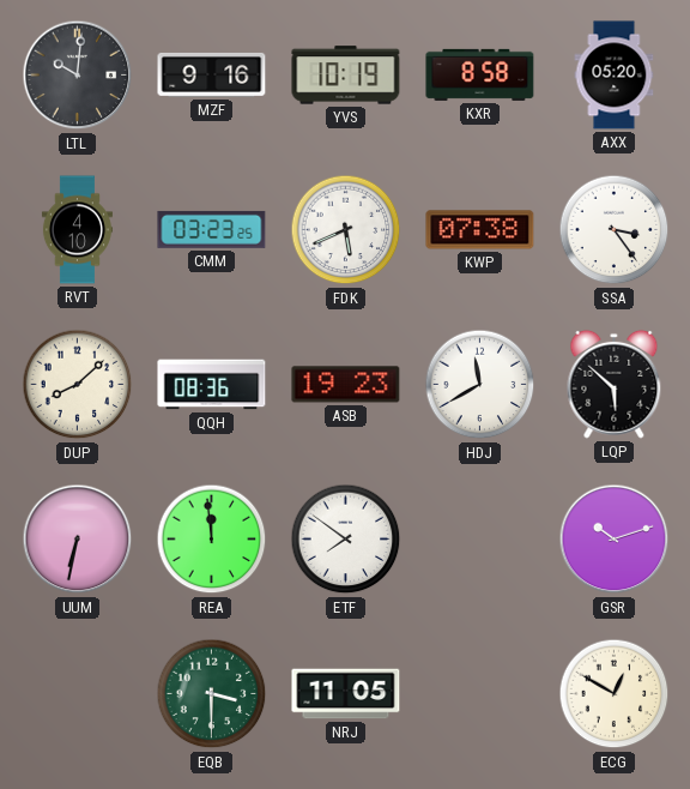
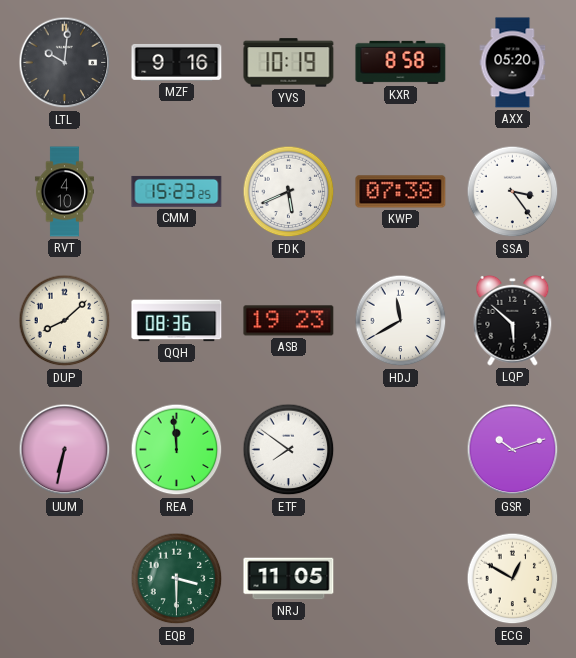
CMM: 03:23 -> 15:23
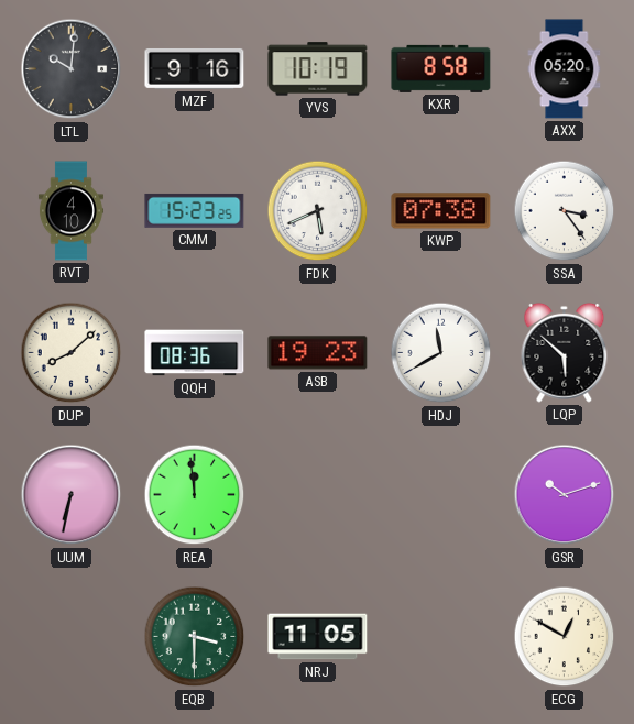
ETF: 7:51 -> none
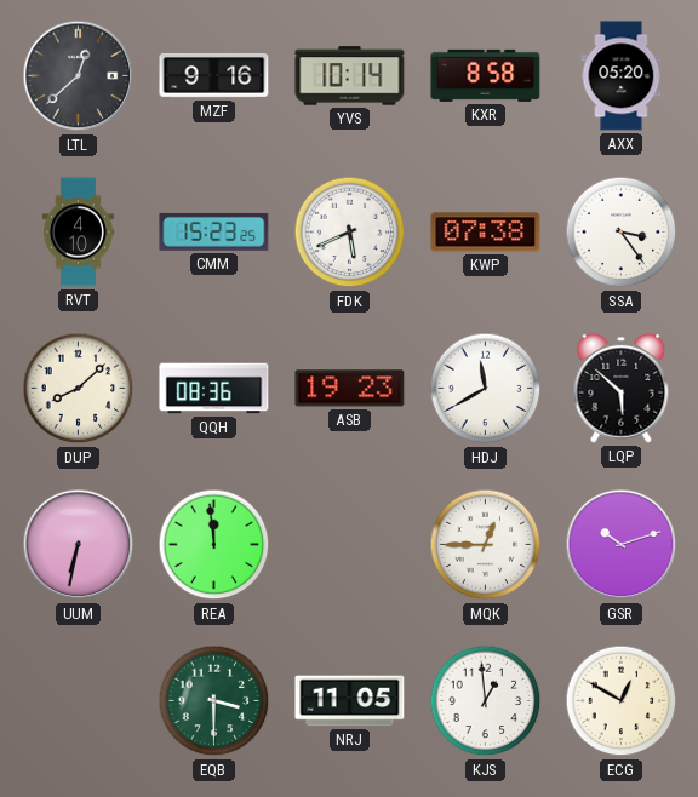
LTL: 10:01 -> 12:38
YVS: 10:19 -> 10:14
MQK: none -> 12:45
KJS: none -> 12:59
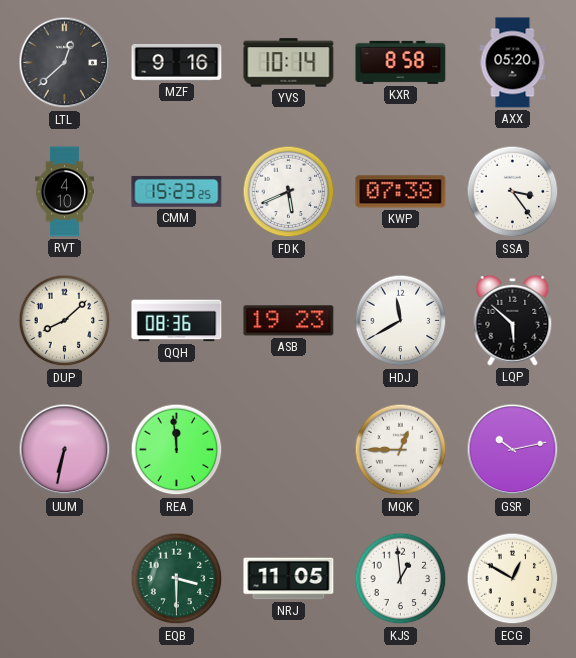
GSR: 10:12 -> 10:13
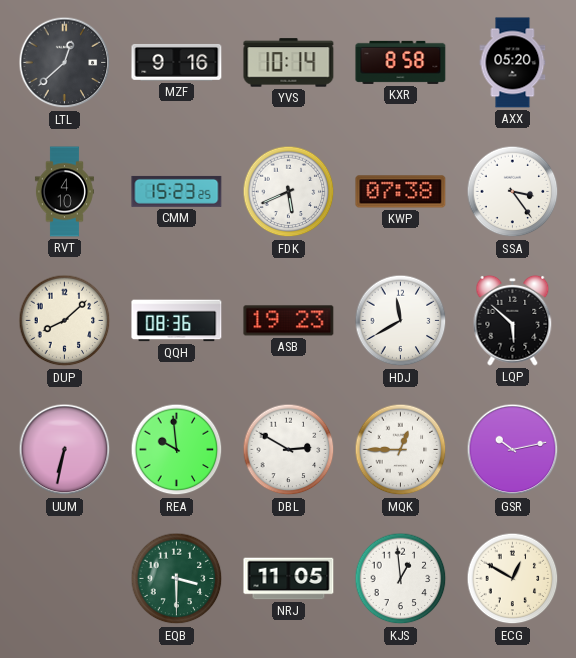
REA: 11:59 -> 9:59
DBL: none -> 2:50
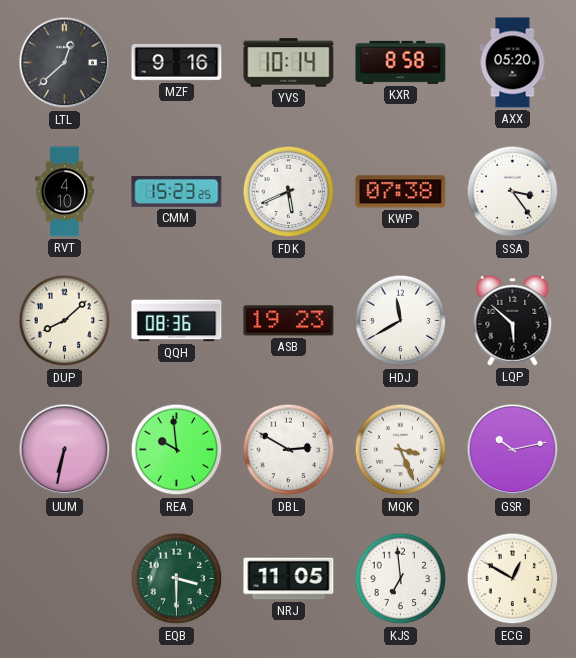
MQK: 12:45 -> 3:26
KJS: 12:59 -> 6:59
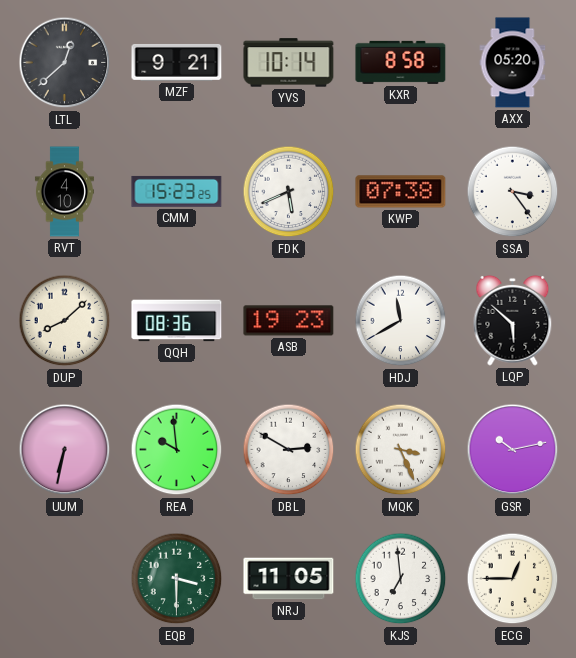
MZF: 9:16 -> 9:21
ECG: 12:50 -> 12:45
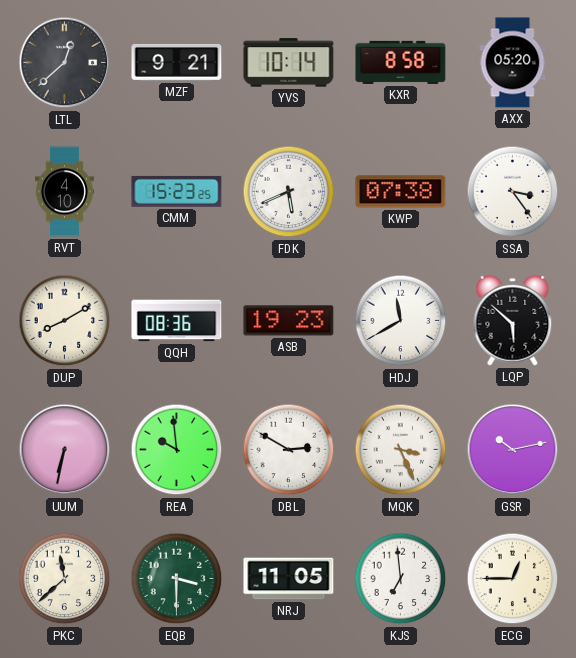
DUP: 8:08 -> 8:10
PKC: none -> 11:38
